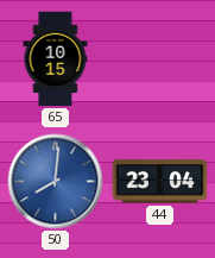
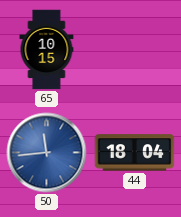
50: 8:01 -> 11:44
44: 23:04 -> 18:04
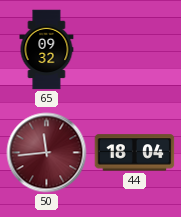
65: 10:15 -> 09:32
50 dial: blue -> burgundy
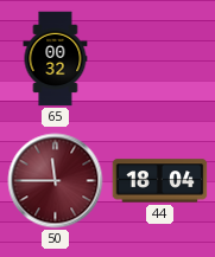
65: 09:32 -> 00:32
50: 11:44 -> 11:45
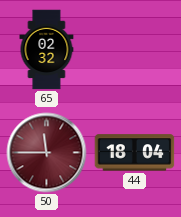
65: 00:32 -> 02:32
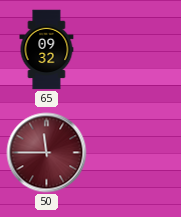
65: 02:32 -> 09:32
44: 18:04 -> none
